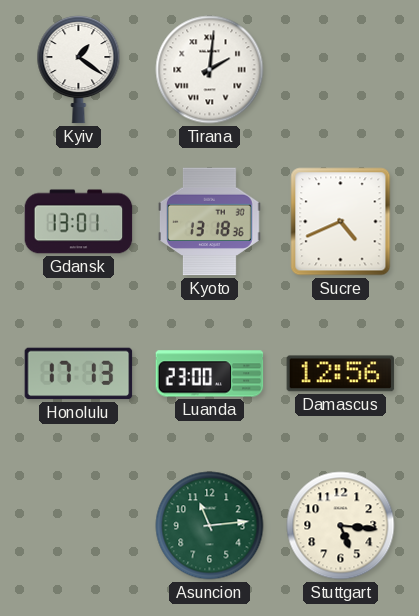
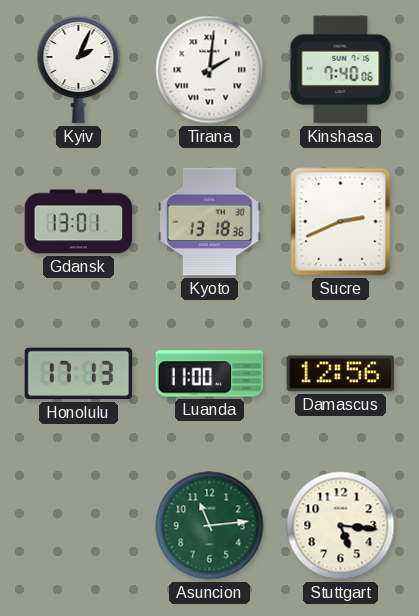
Kyiv: 1:21 -> 2:04
Kinshasa: none -> 7:40
Sucre: 4:41 -> 2:41
Luanda: 23:00 -> 11:00
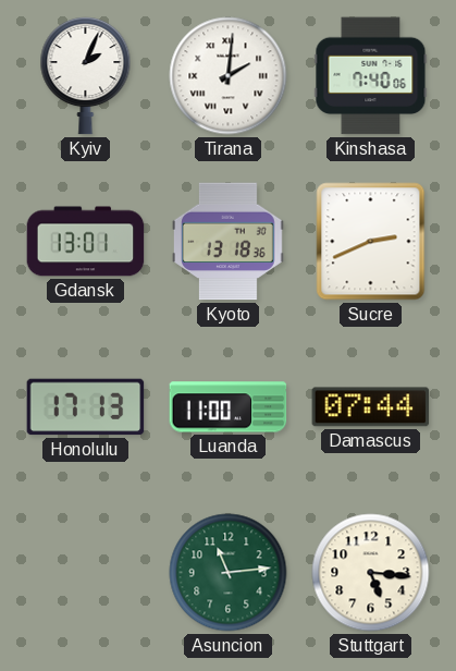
Damascus: 12:56 -> 07:44
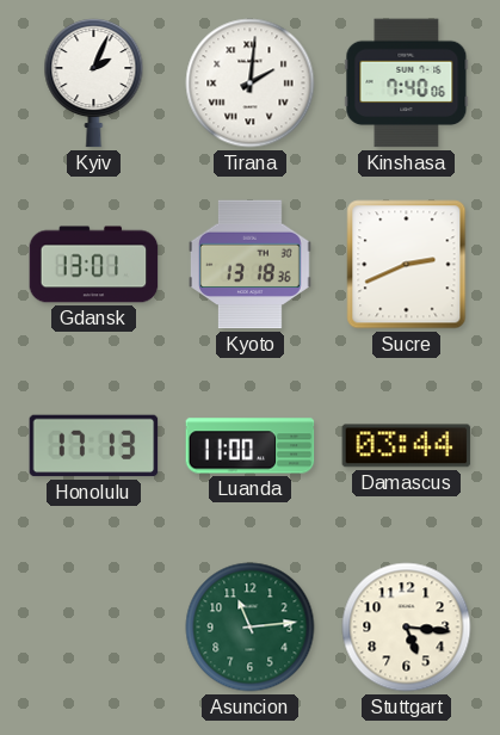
Damascus: 07:44 -> 03:44
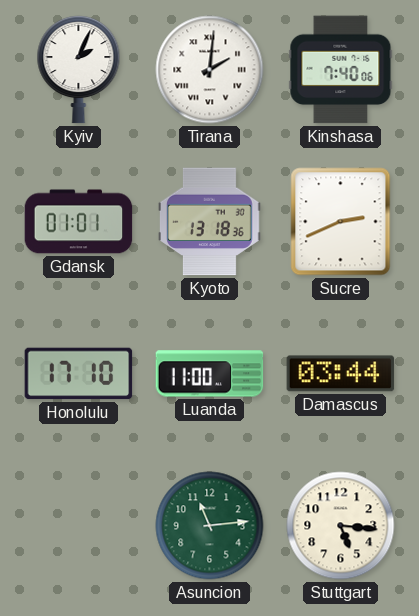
Gdansk: 13:01 -> 01:01
Honolulu: 17:13 -> 17:10
